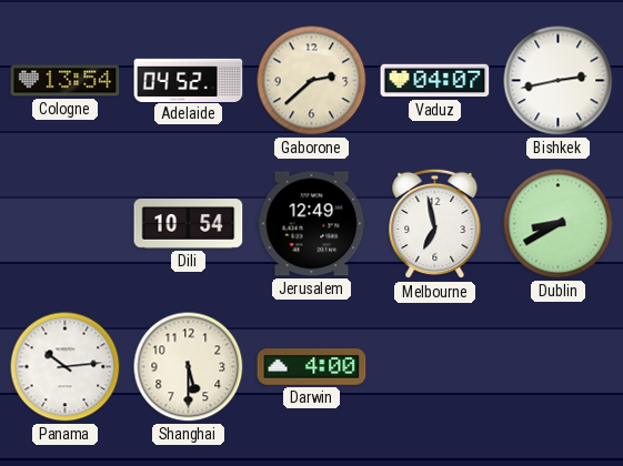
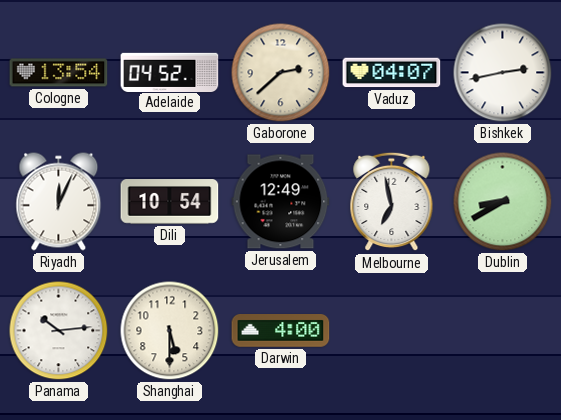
Riyadh: none -> 12:04
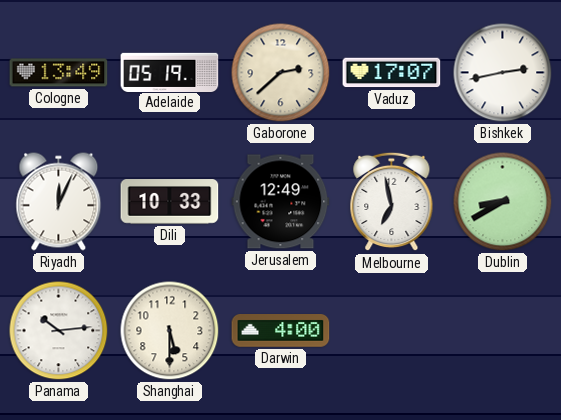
Cologne: 13:54 -> 13:49
Adelaide: 04:52 -> 05:19
Vaduz: 04:07 -> 17:07
Dili: 10:54 -> 10:33
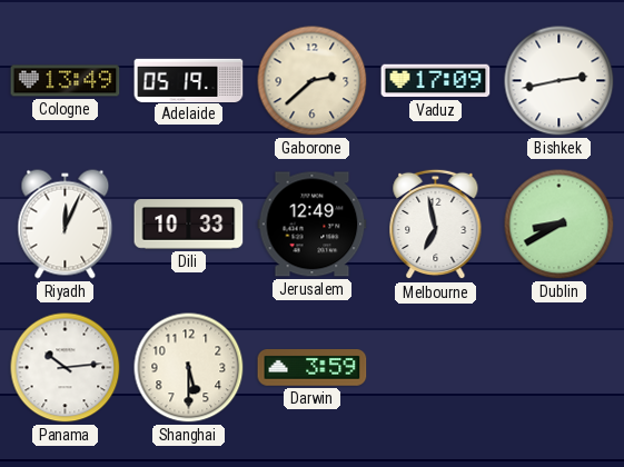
Vaduz: 17:07 -> 17:09
Darwin: 4:00 -> 3:59
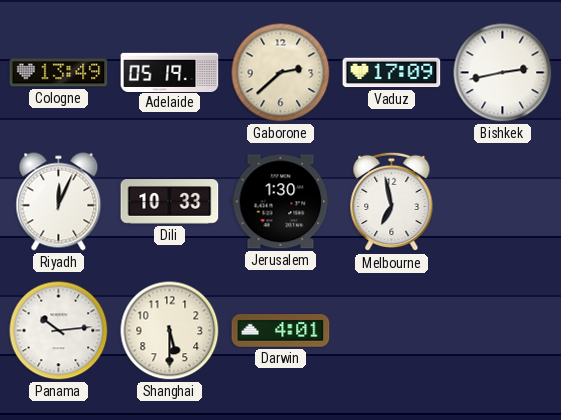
Jerusalem: 12:49 -> 1:30
Dublin: 8:40 -> none
Darwin: 3:59 -> 4:01
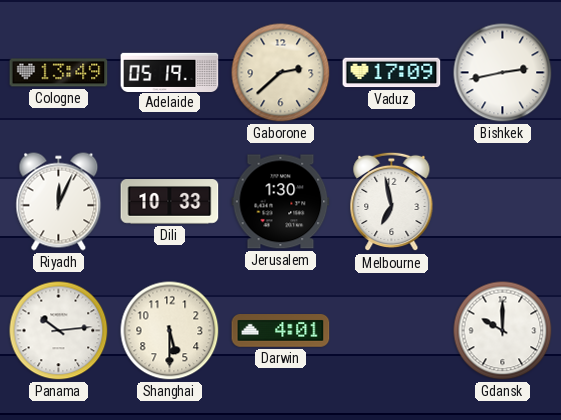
Gdansk: none -> 10:00
